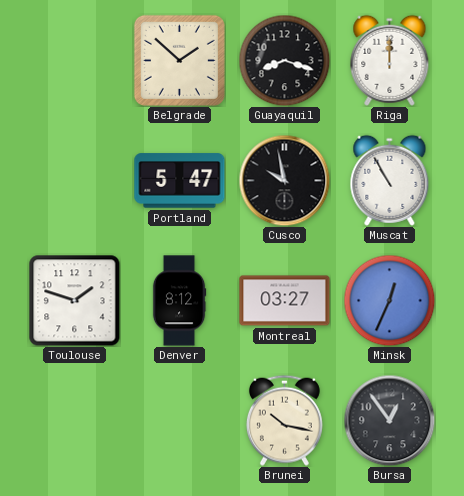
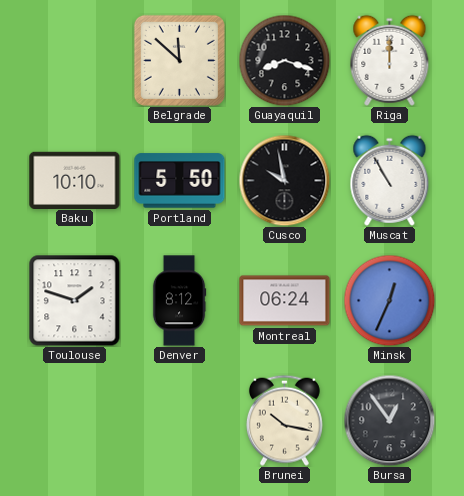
Belgrade: 1:52 -> 11:52
Baku: none -> 10:10
Portland: 5:47 -> 5:50
Montreal: 03:27 -> 06:24
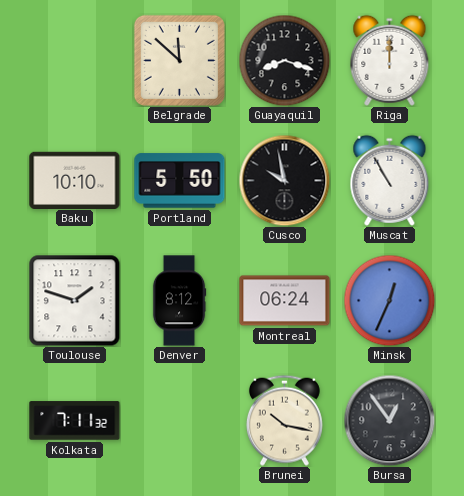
Kolkata: none -> 7:11
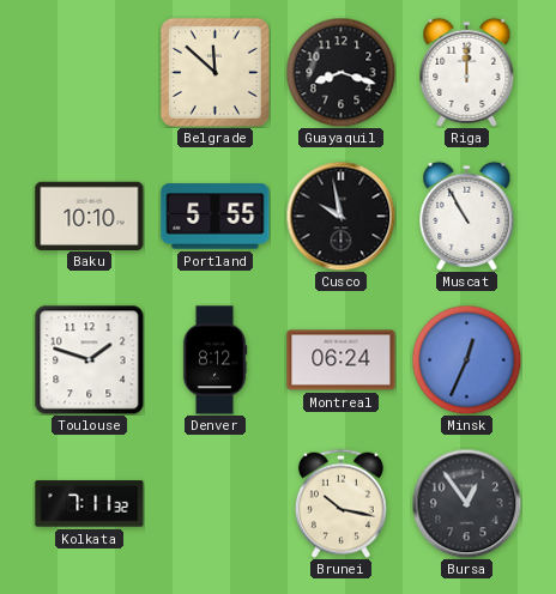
Portland: 5:50 -> 5:55
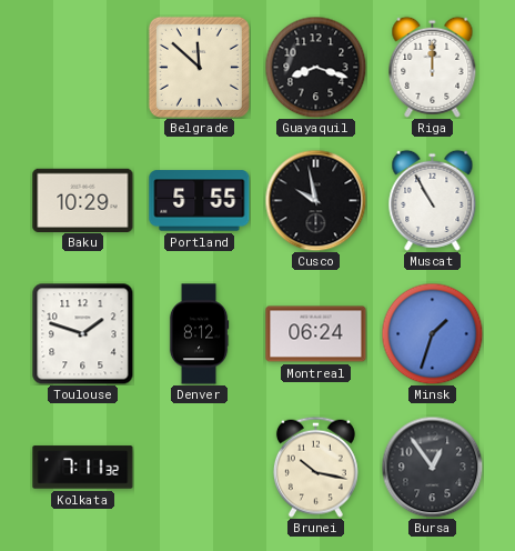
Baku: 10:10 -> 10:29
Minsk: 12:34 -> 1:33
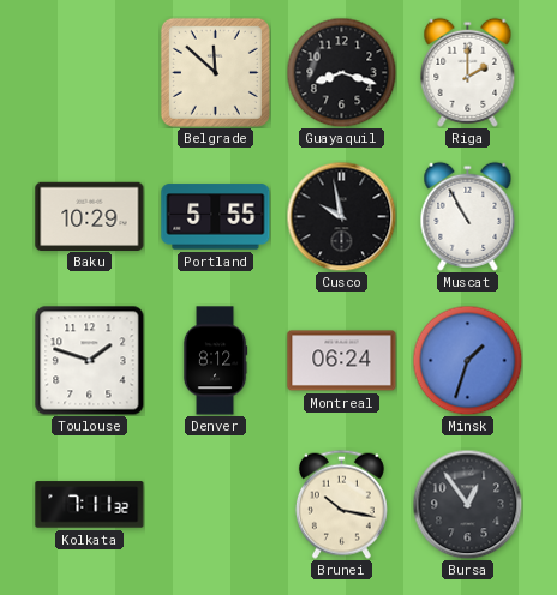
Riga: 12:00 -> 2:00
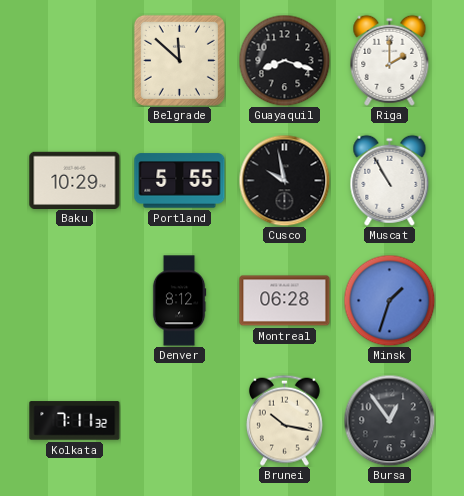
Toulouse: 1:48 -> none
Montreal: 06:24 -> 06:28
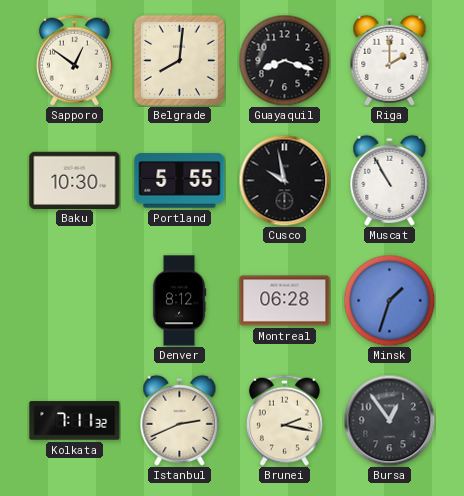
Sapporo: none -> 12:51
Belgrade: 11:52 -> 8:01
Baku: 10:29 -> 10:30
Istanbul: none -> 2:41
Brunei: 10:17 -> 2:17
